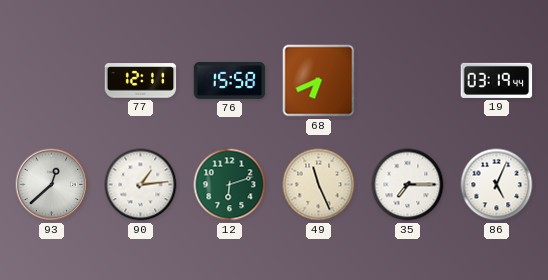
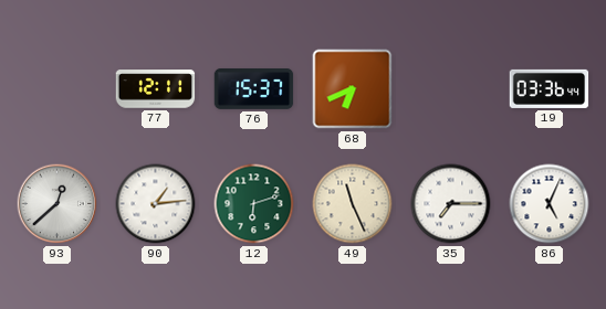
76: 15:58 -> 15:37
19: 03:19 -> 03:36
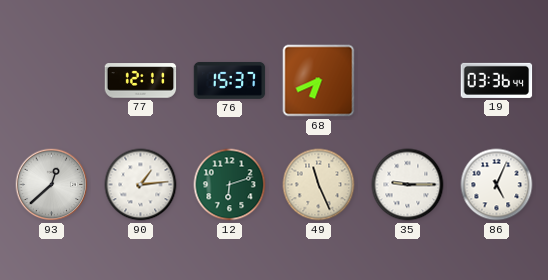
35: 7:15 -> 9:15
